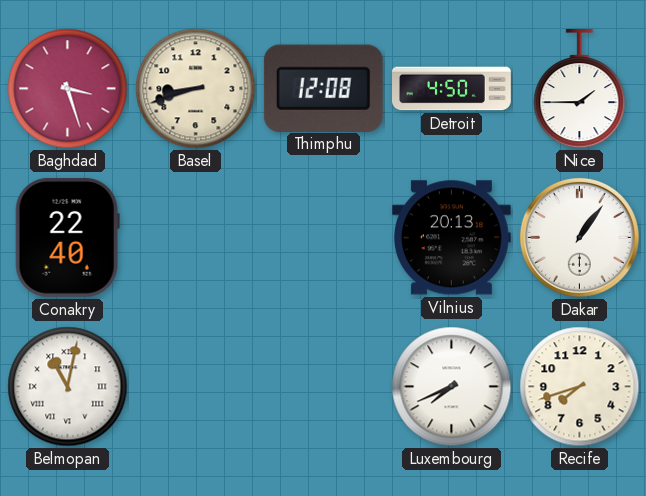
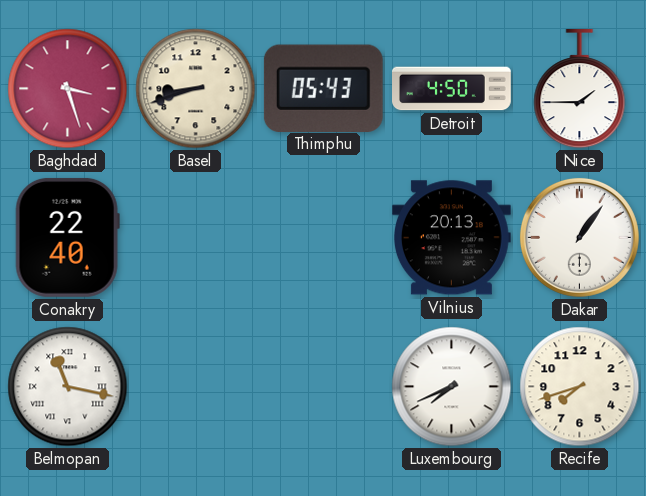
Thimphu: 12:08 -> 05:43
Belmopan: 11:02 -> 11:17
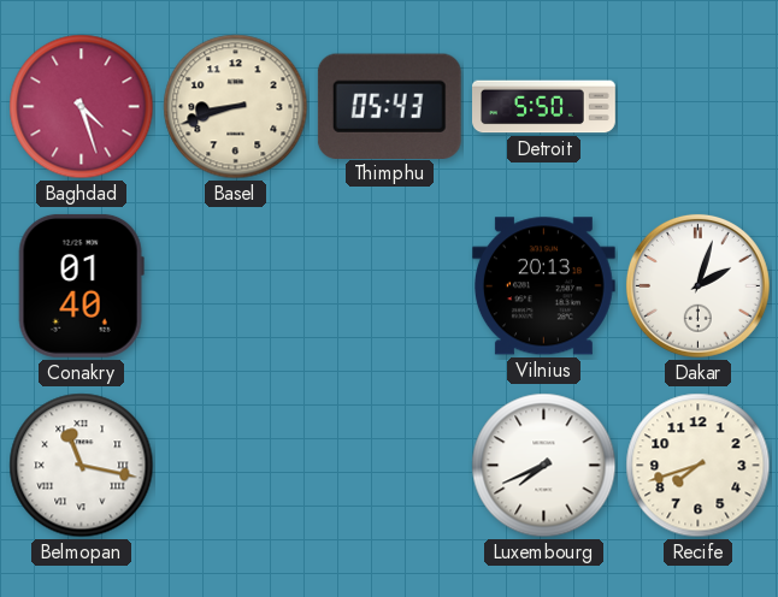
Baghdad: 3:27 -> 4:27
Detroit: 4:50 -> 5:50
Nice: 1:45 -> none
Conakry: 22:40 -> 01:40
Dakar: 1:06 -> 2:03
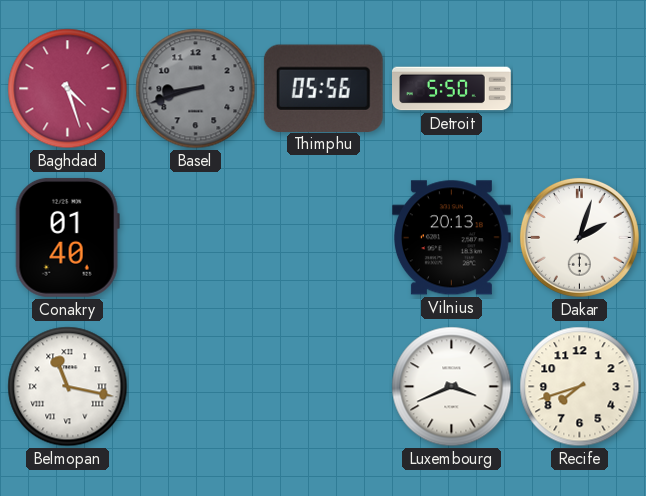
Basel dial: cream -> grey
Thimphu: 05:43 -> 05:56
Luxembourg: 7:41 -> 3:41
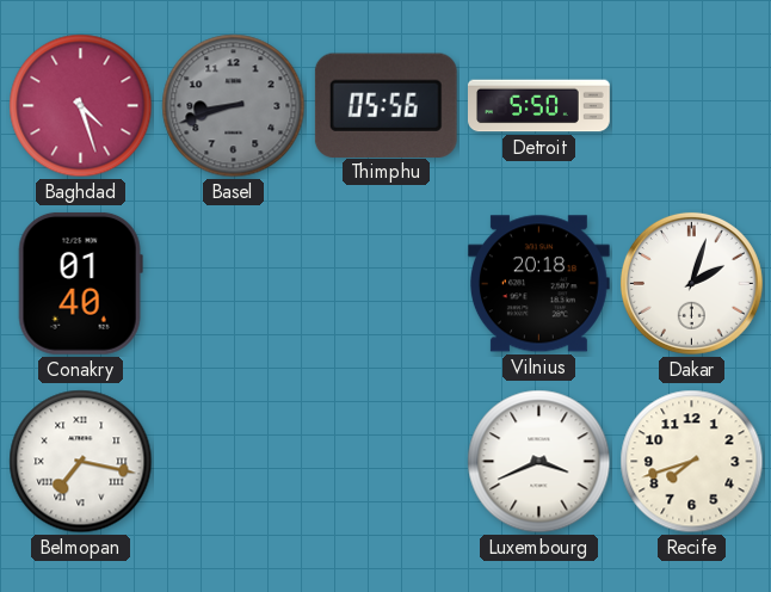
Vilnius: 20:13 -> 20:18
Belmopan: 11:17 -> 7:17
